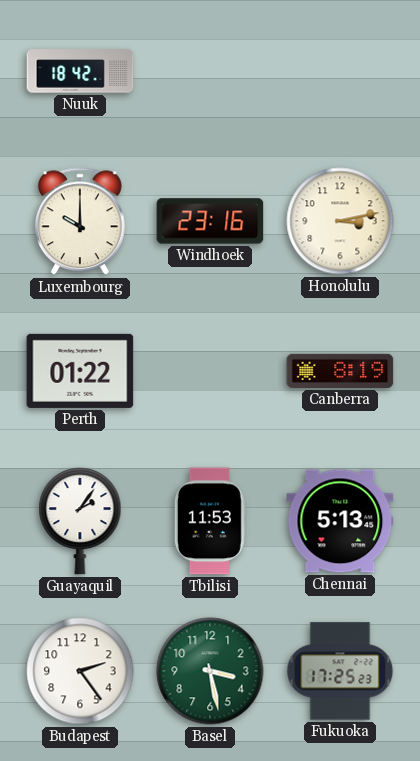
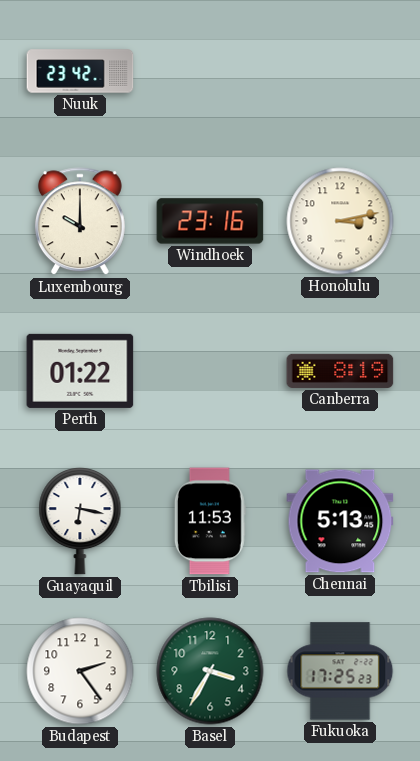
Nuuk: 18:42 -> 23:42
Guayaquil: 2:06 -> 6:17
Basel: 3:28 -> 3:35
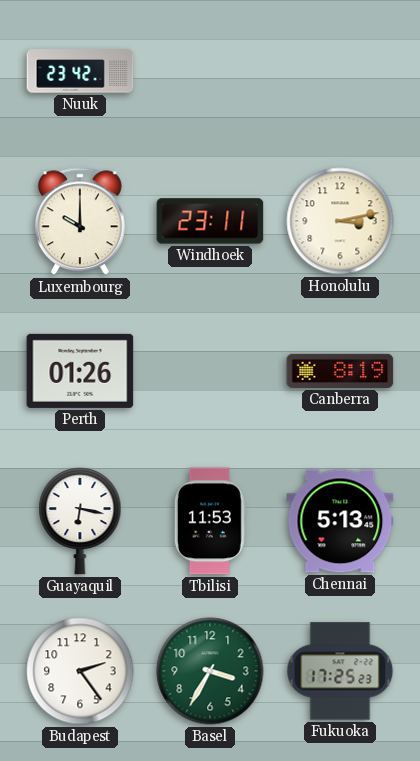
Windhoek: 23:16 -> 23:11
Perth: 01:22 -> 01:26
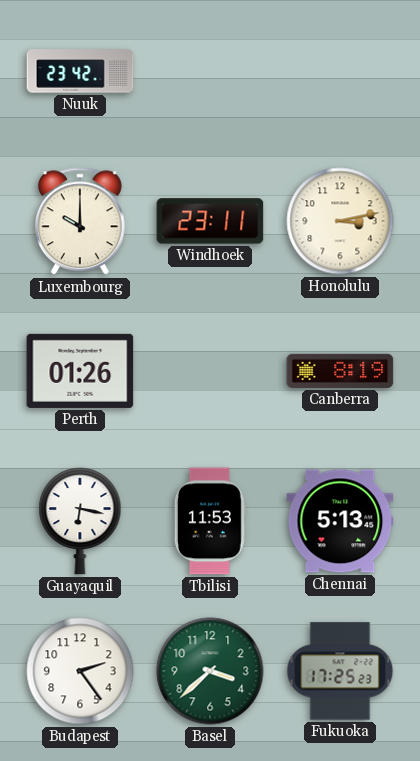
Basel: 3:35 -> 3:38
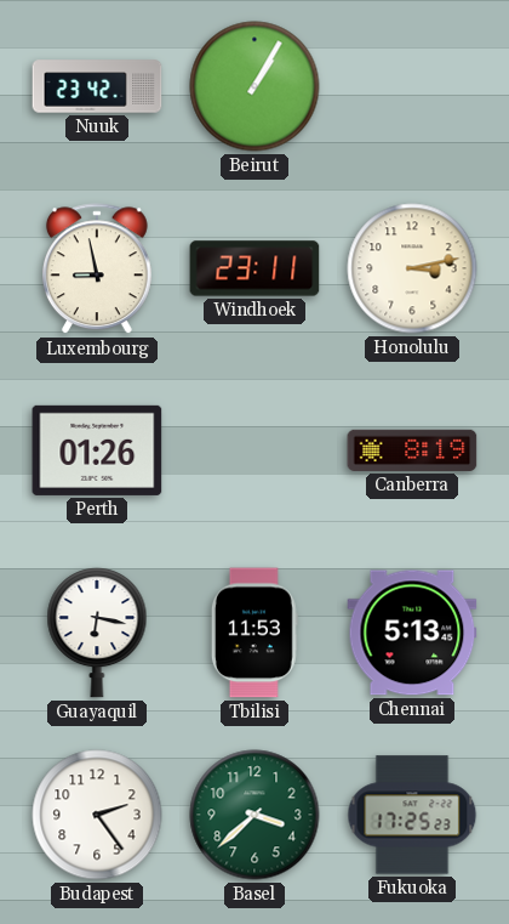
Beirut: none -> 1:05
Luxembourg: 10:00 -> 8:58
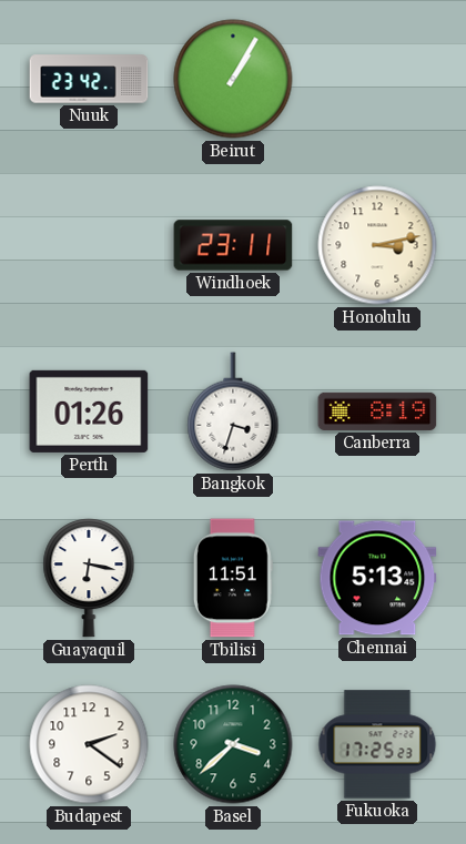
Luxembourg: 8:58 -> none
Bangkok: none -> 3:33
Tbilisi: 11:53 -> 11:51
Budapest: 2:24 -> 2:21
